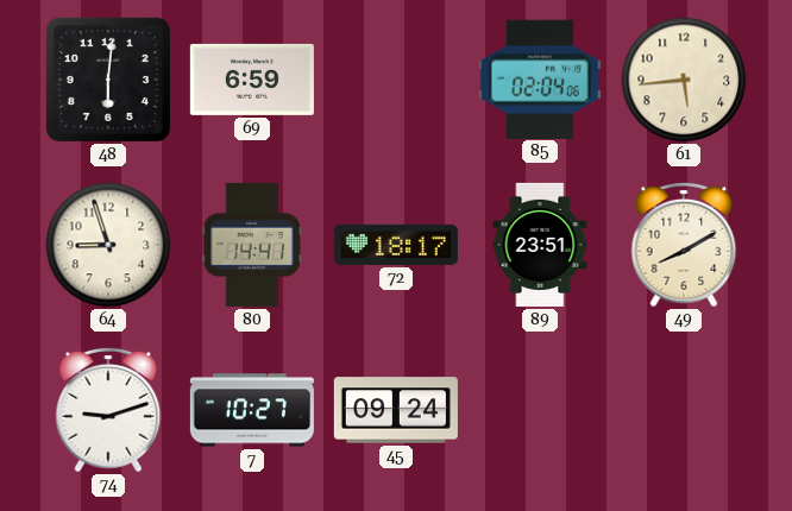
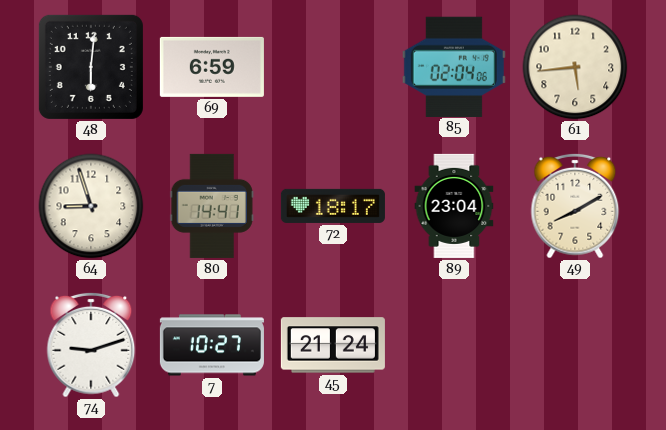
89: 23:51 -> 23:04
45: 09:24 -> 21:24
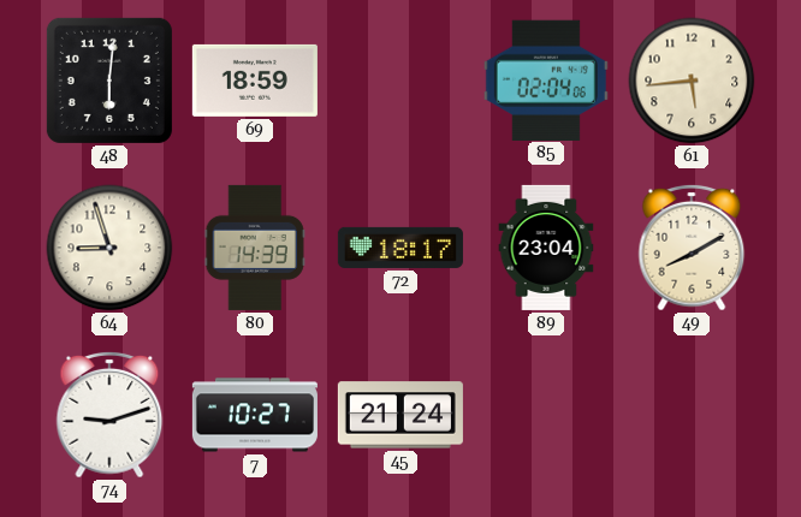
69: 6:59 -> 18:59
80: 14:41 -> 14:39
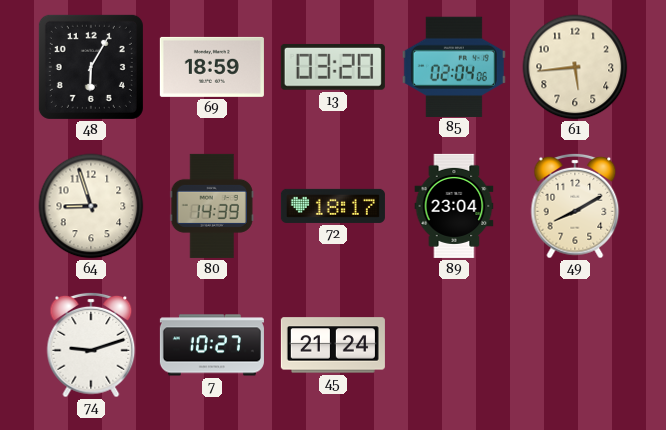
48: 6:01 -> 6:05
13: none -> 03:20
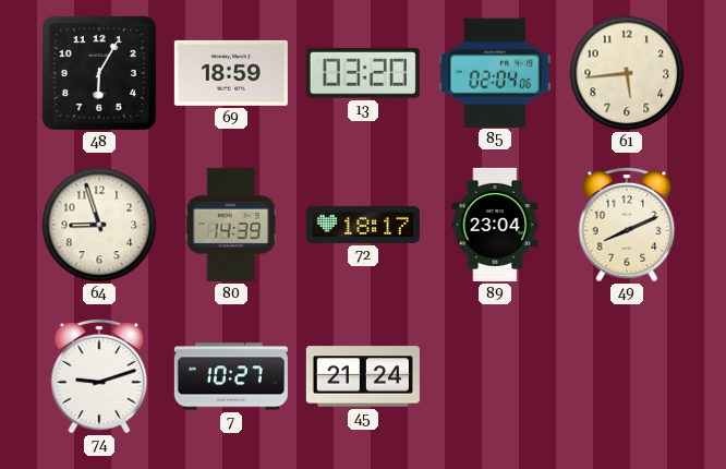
49: 8:10 -> 8:11
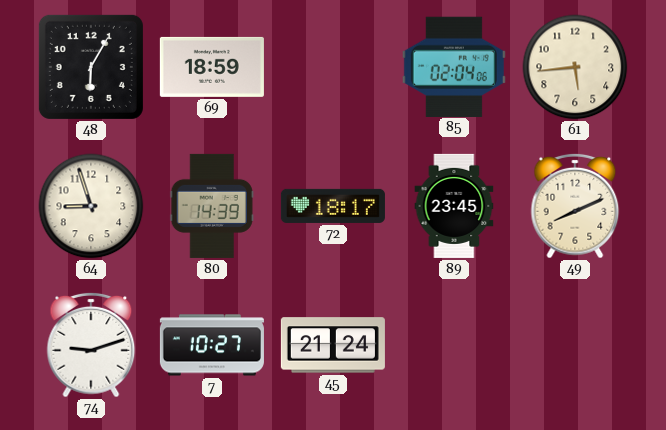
13: 03:20 -> none
89: 23:04 -> 23:45
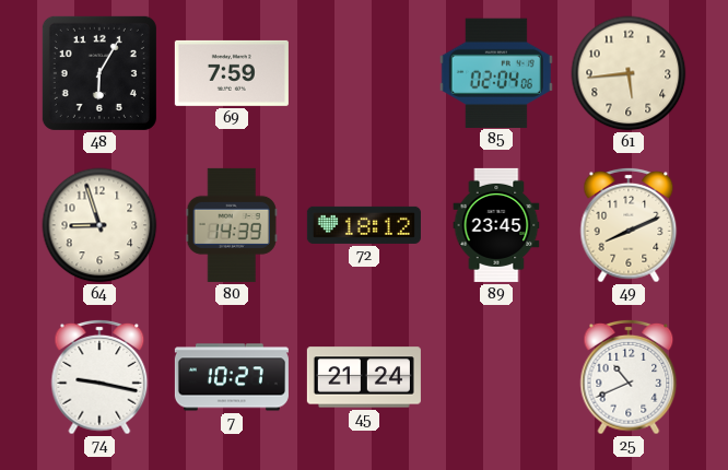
69: 18:59 -> 7:59
72: 18:17 -> 18:12
74: 9:12 -> 9:17
25: none -> 10:41
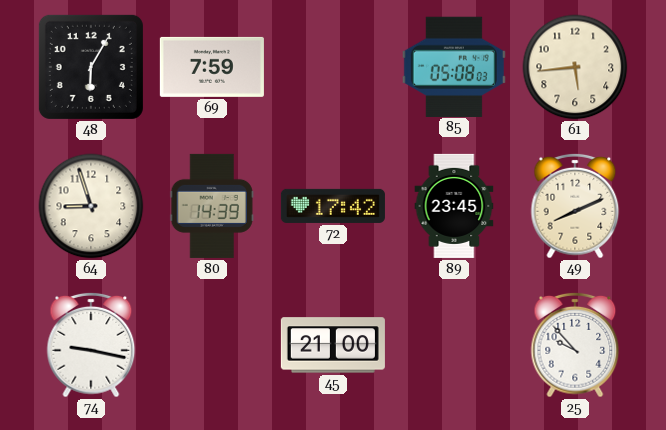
85: 02:04 -> 05:08
72: 18:12 -> 17:42
7: 10:27 -> none
45: 21:24 -> 21:00
25: 10:41 -> 9:53
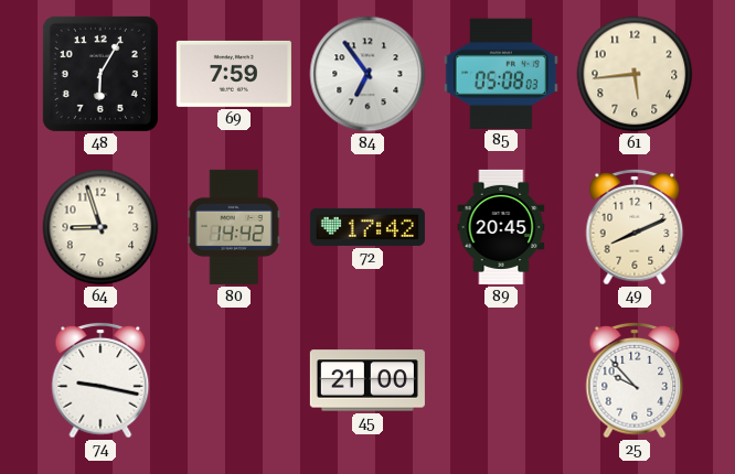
84: none -> 6:54
80: 14:39 -> 14:42
89: 23:45 -> 20:45
